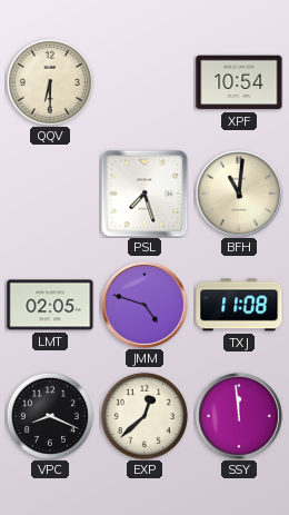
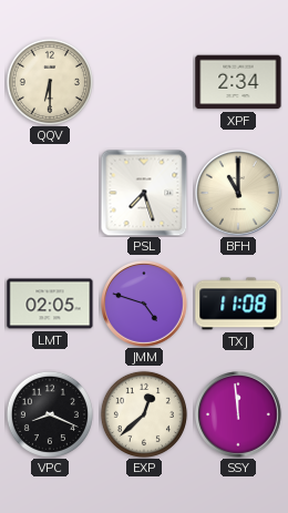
XPF: 10:54 -> 2:34
BFH: 11:01 -> 11:00
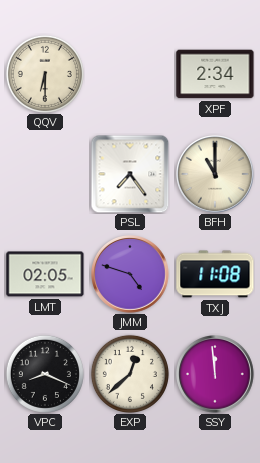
PSL: 7:27 -> 7:24
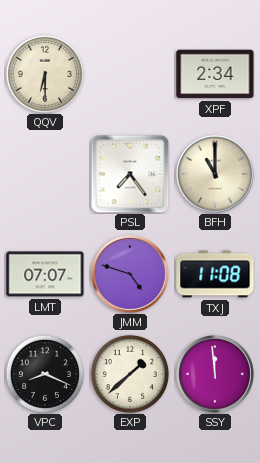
LMT: 02:05 -> 07:07
EXP: 12:38 -> 1:38
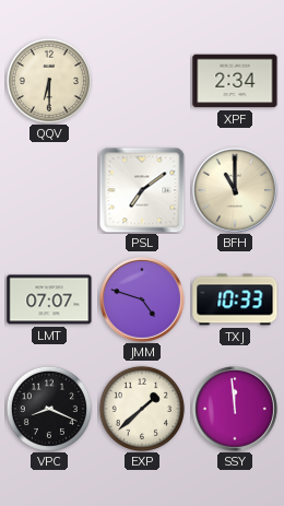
PSL: 7:24 -> 7:09
TXJ: 11:08 -> 10:33
